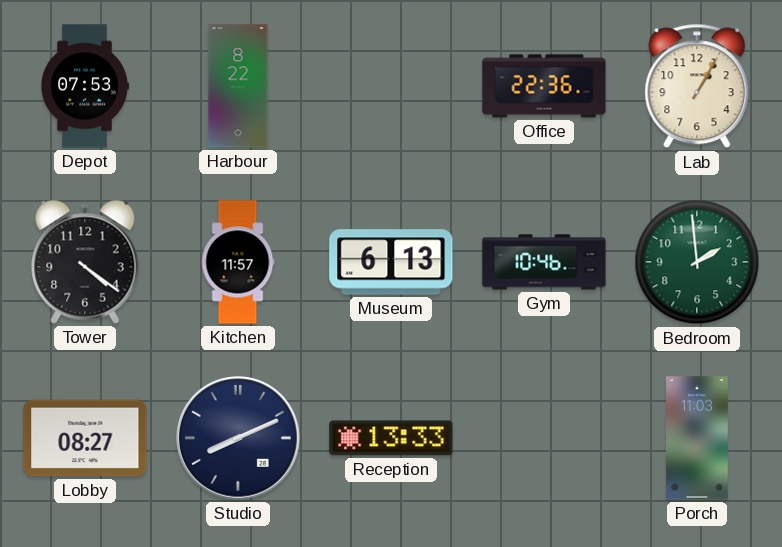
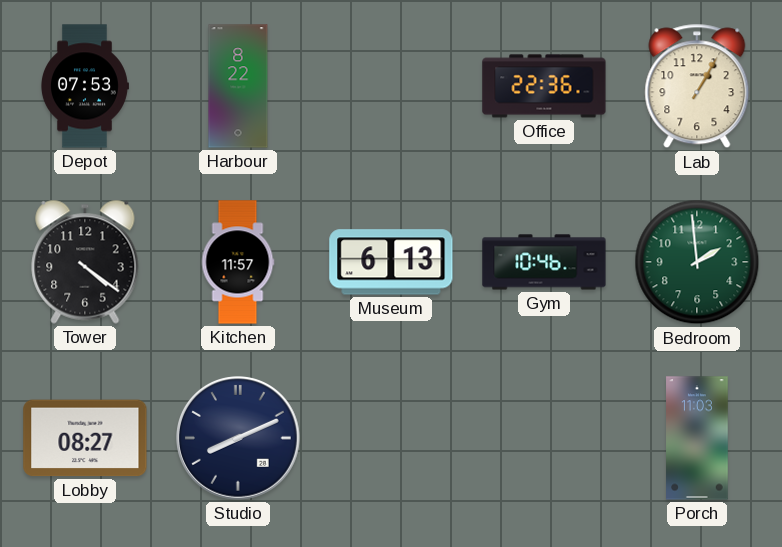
Reception: 13:33 -> none
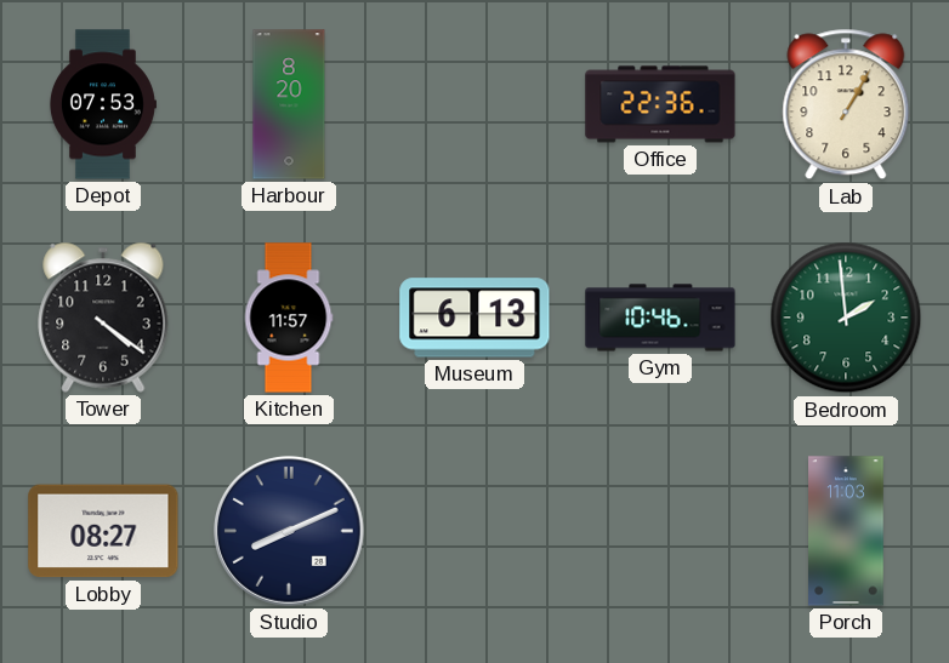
Harbour: 8:22 -> 8:20
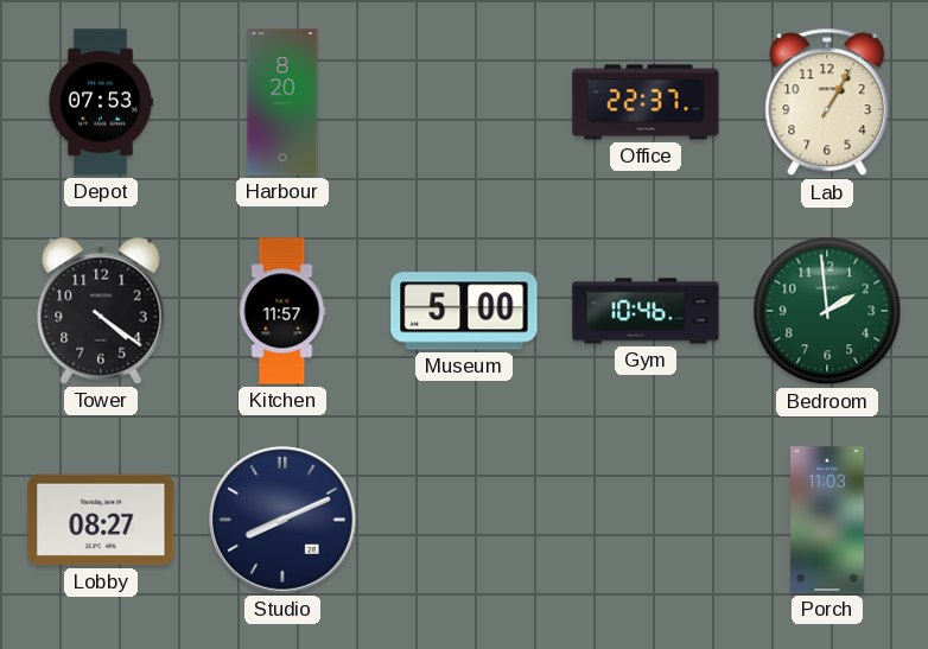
Office: 22:36 -> 22:37
Museum: 6:13 -> 5:00
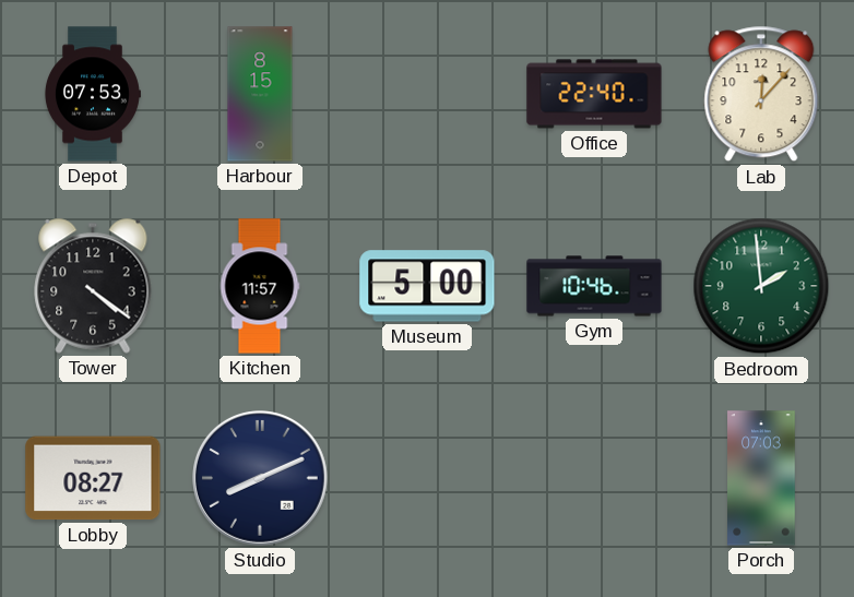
Harbour: 8:20 -> 8:15
Office: 22:37 -> 22:40
Lab: 1:05 -> 12:07
Porch: 11:03 -> 07:03
